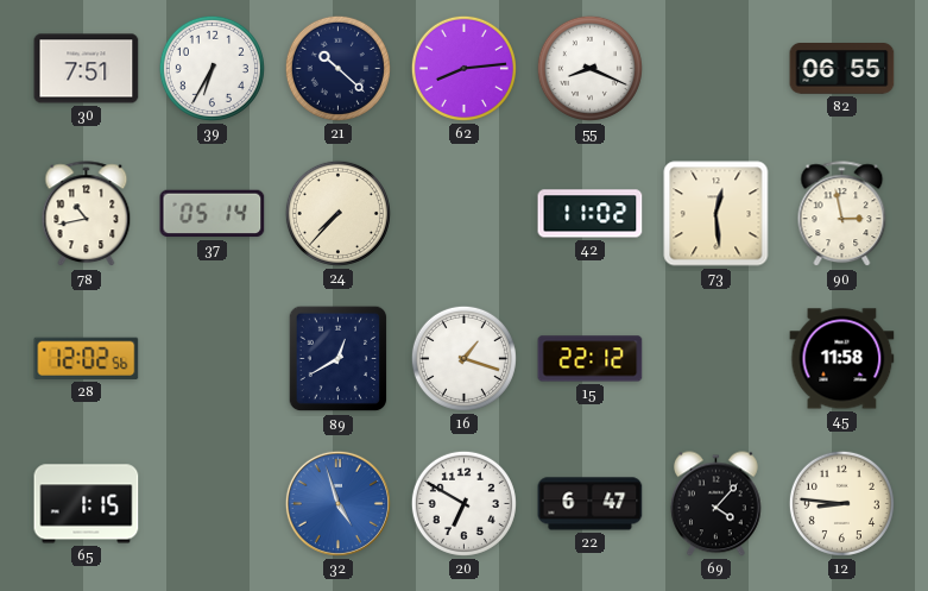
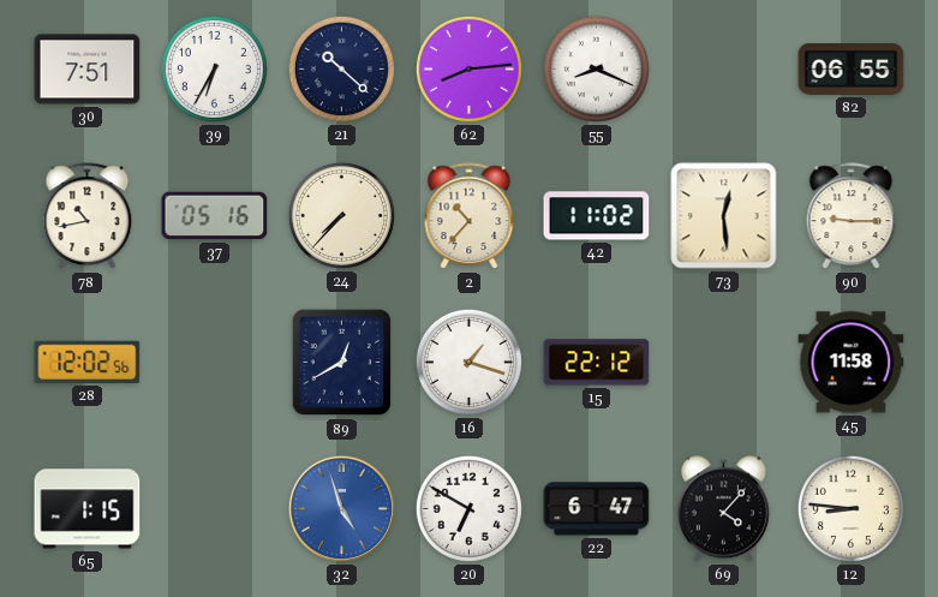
37: 05:14 -> 05:16
2: none -> 10:37
90: 2:58 -> 9:15
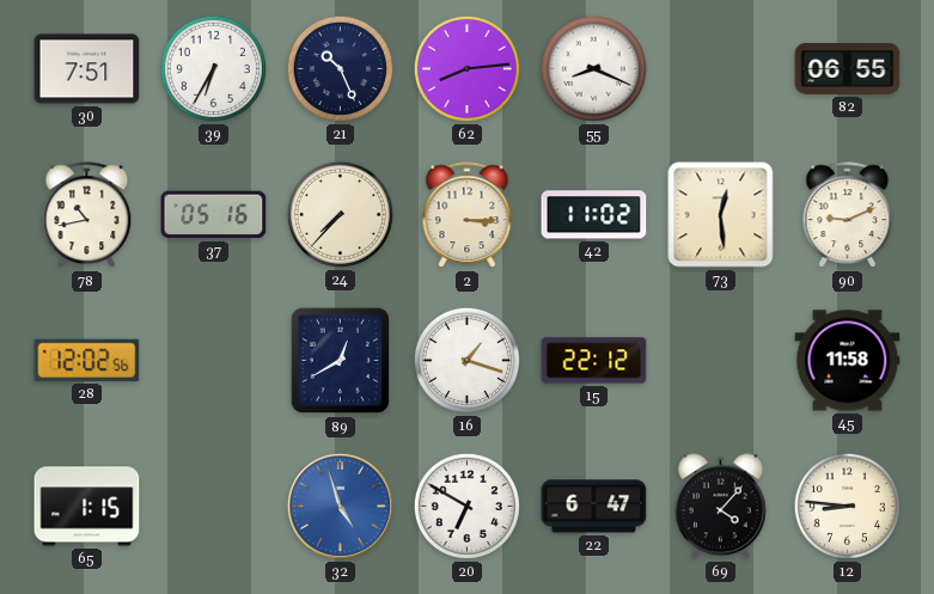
21: 10:22 -> 10:26
2: 10:37 -> 3:15
90: 9:15 -> 9:11
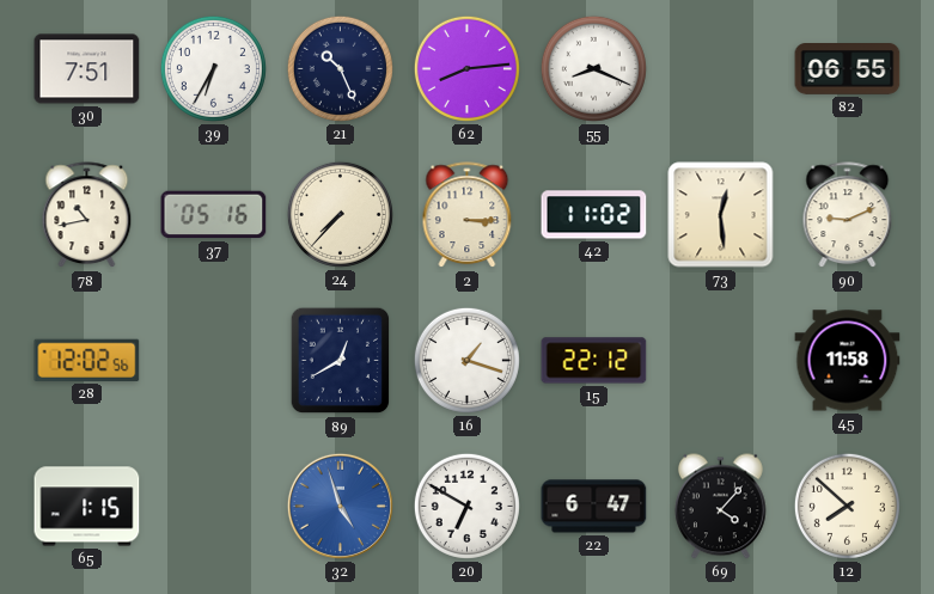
12: 8:46 -> 7:52
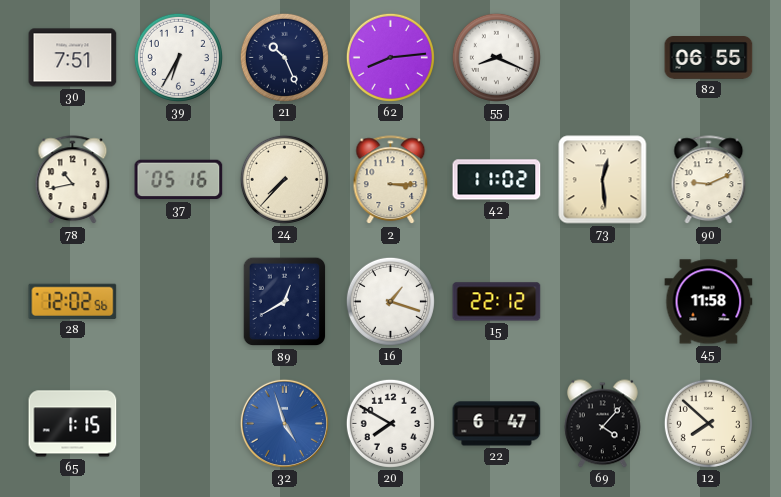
20: 6:50 -> 7:50
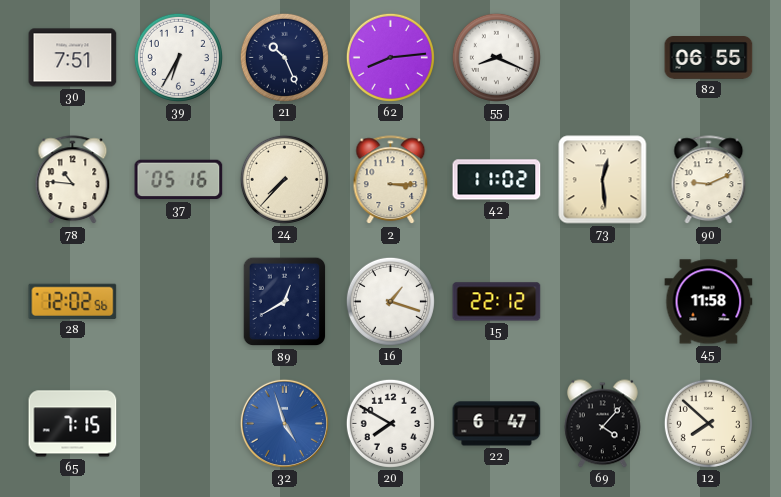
78: 10:43 -> 10:46
65: 1:15 -> 7:15
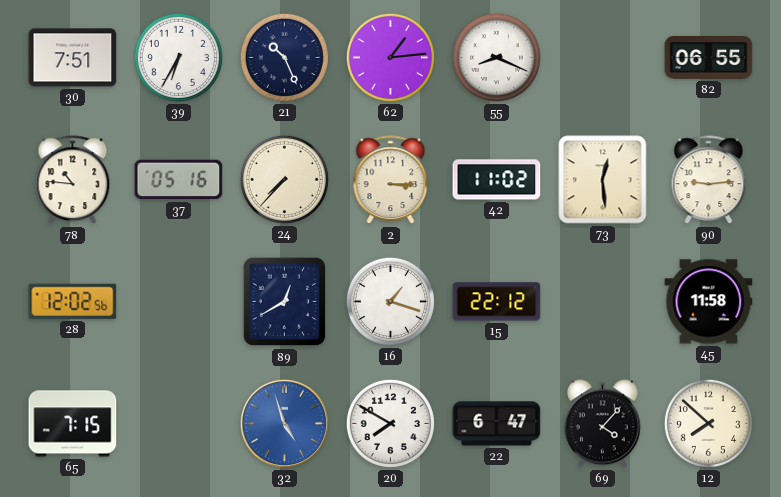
62: 8:14 -> 1:14
90: 9:11 -> 9:14
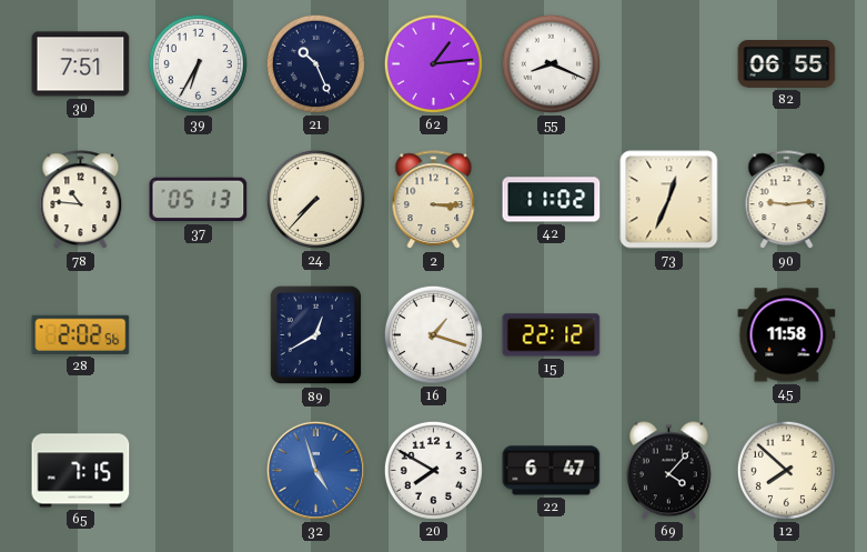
37: 05:16 -> 05:13
73: 12:29 -> 12:34
28: 12:02 -> 2:02
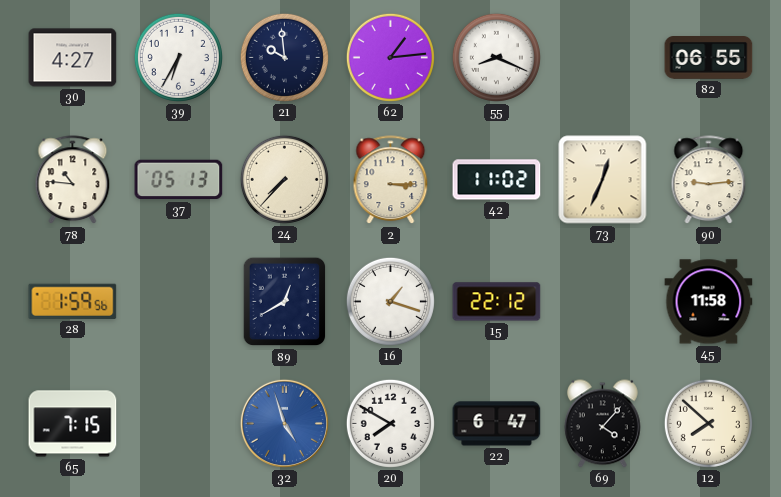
30: 7:51 -> 4:27
21: 10:26 -> 9:59
28: 2:02 -> 1:59
